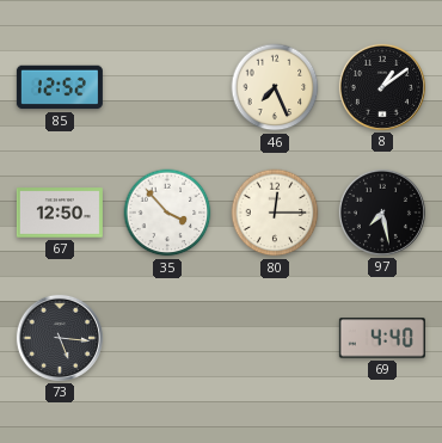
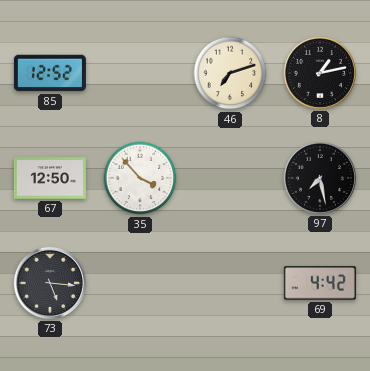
46: 7:26 -> 7:12
8: 1:09 -> 1:13
80: 12:15 -> none
69: 4:40 -> 4:42
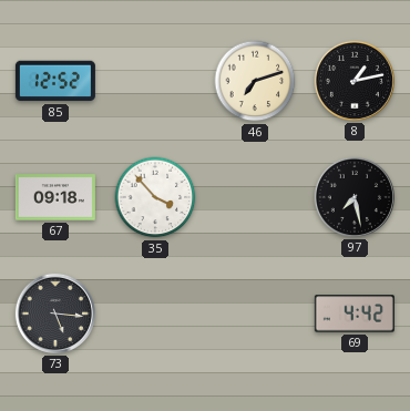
67: 12:50 -> 09:18
